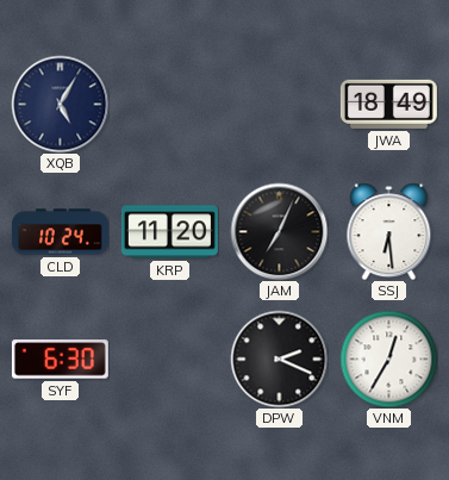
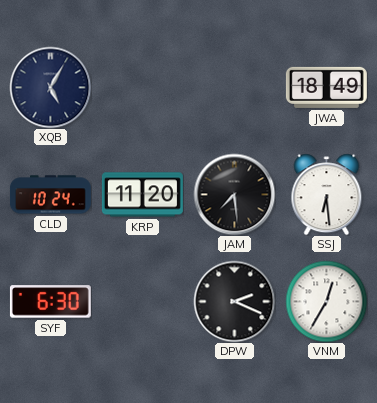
JAM: 7:04 -> 7:29
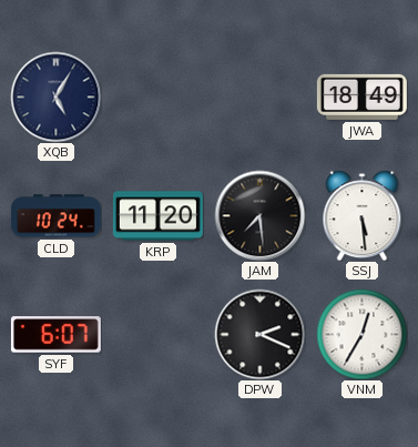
SSJ: 6:29 -> 5:29
SYF: 6:30 -> 6:07
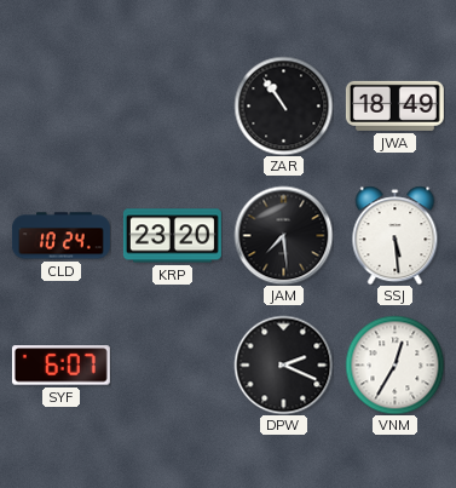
XQB: 5:05 -> none
ZAR: none -> 10:54
KRP: 11:20 -> 23:20
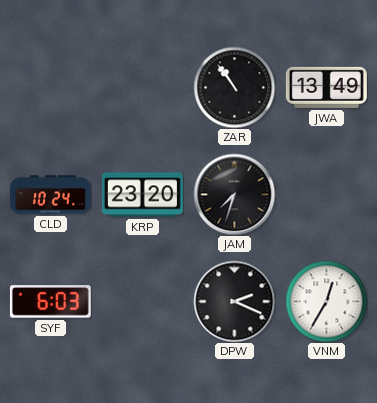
JWA: 18:49 -> 13:49
JAM: 7:29 -> 7:33
SSJ: 5:29 -> none
SYF: 6:07 -> 6:03
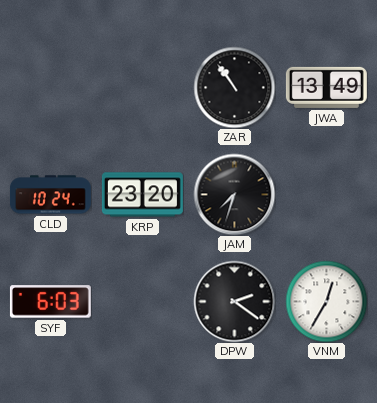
DPW: 2:19 -> 2:21
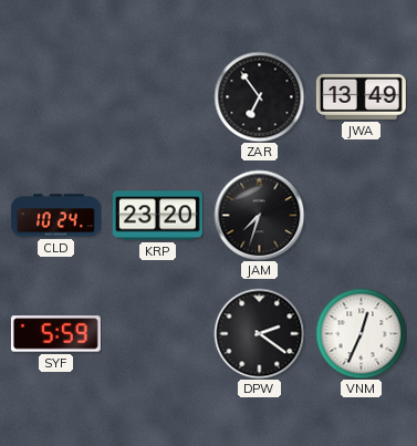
ZAR: 10:54 -> 6:54
SYF: 6:03 -> 5:59
VNM: 12:35 -> 12:34
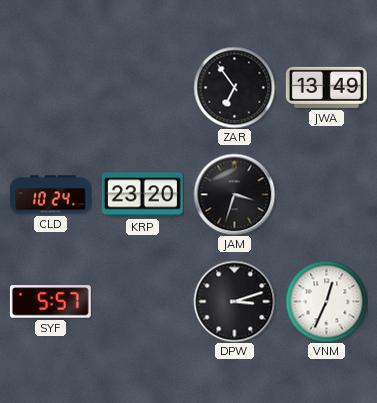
JAM: 7:33 -> 3:33
SYF: 5:59 -> 5:57
DPW: 2:21 -> 3:12
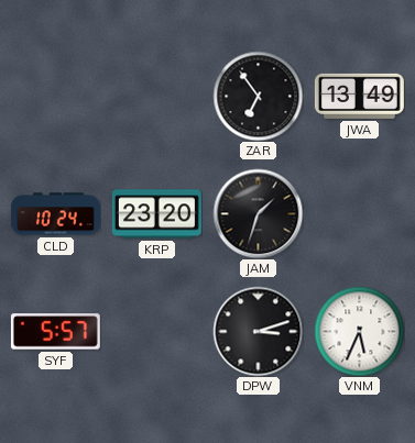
JAM: 3:33 -> 1:33
VNM: 12:34 -> 5:34
